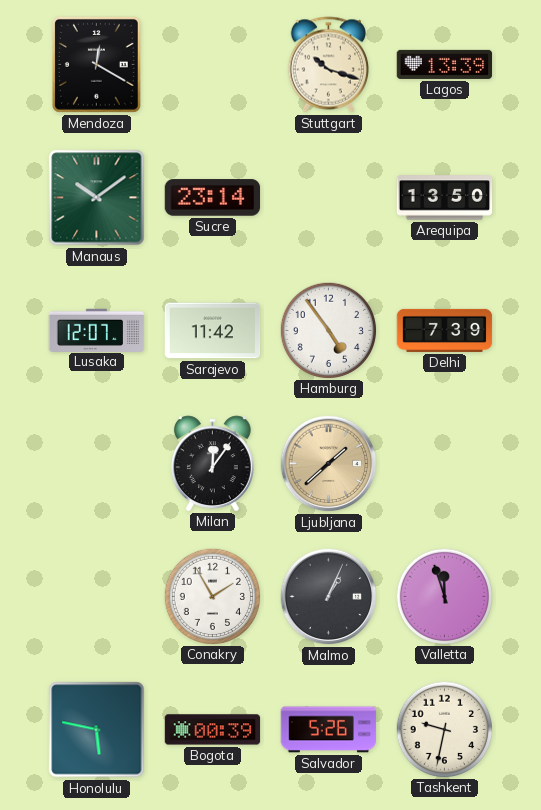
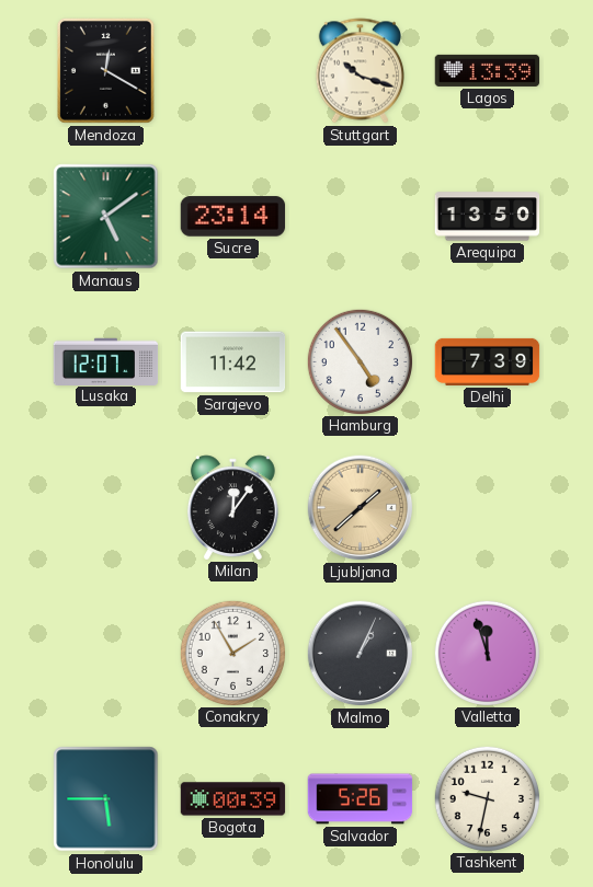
Manaus: 10:09 -> 5:09
Honolulu: 5:47 -> 5:45
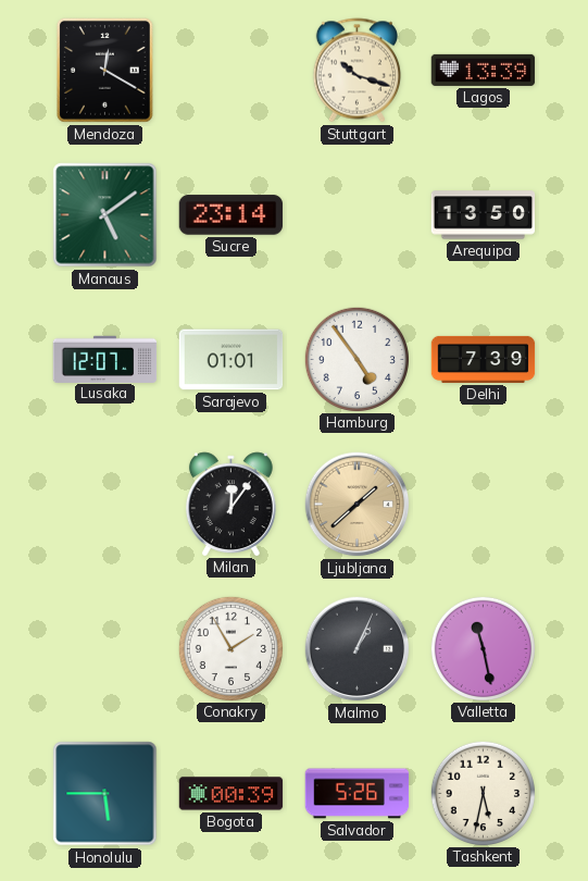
Sarajevo: 11:42 -> 01:01
Valletta: 11:57 -> 11:28
Tashkent: 9:32 -> 5:32
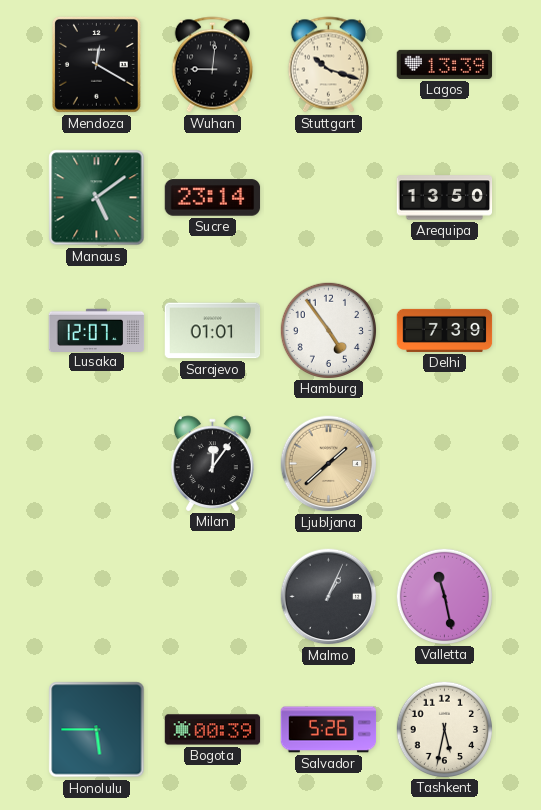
Wuhan: none -> 9:01
Conakry: 1:55 -> none
